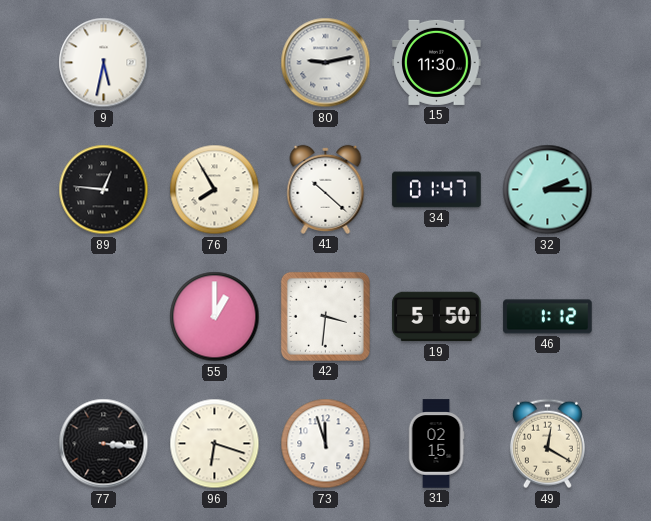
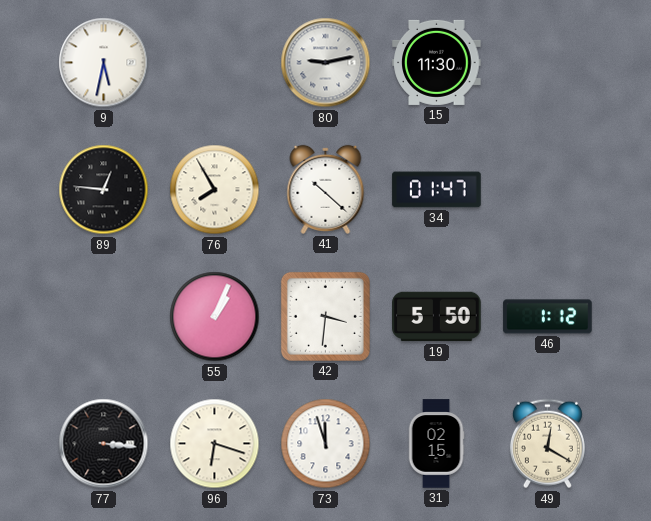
32: 2:15 -> none
55: 1:00 -> 1:04
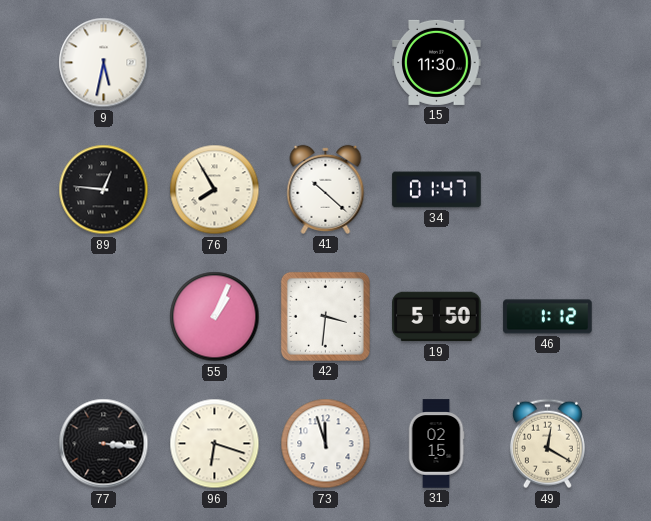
80: 9:13 -> none
